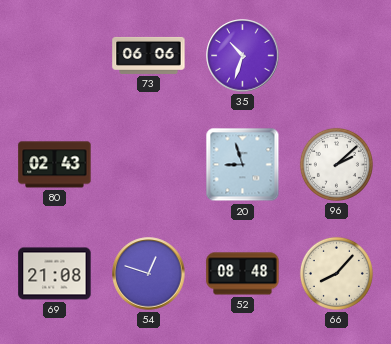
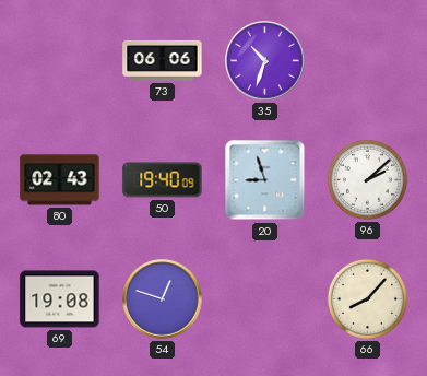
50: none -> 19:40
69: 21:08 -> 19:08
52: 08:48 -> none
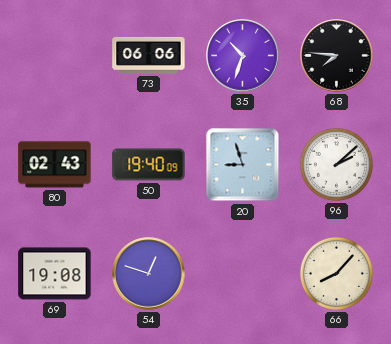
68: none -> 7:46
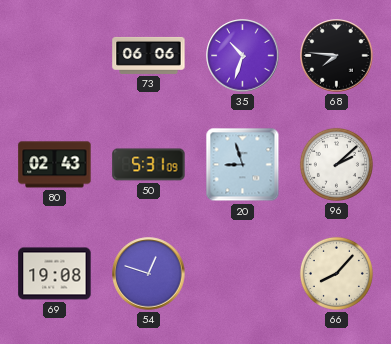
50: 19:40 -> 5:31
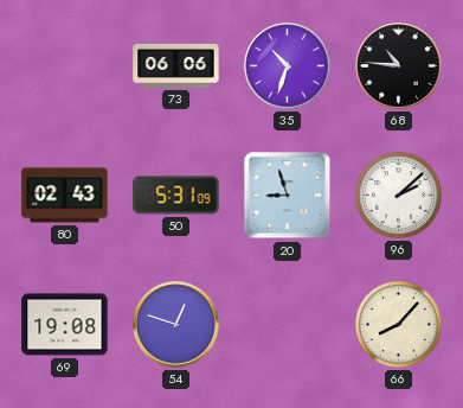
68: 7:46 -> 10:46
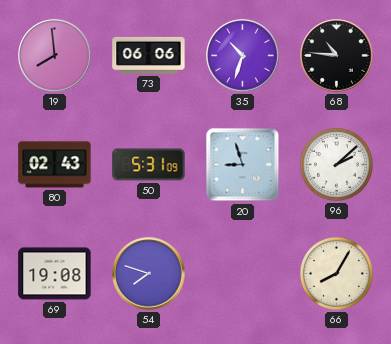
19: none -> 7:59
54: 12:48 -> 7:48
66: 8:07 -> 8:05
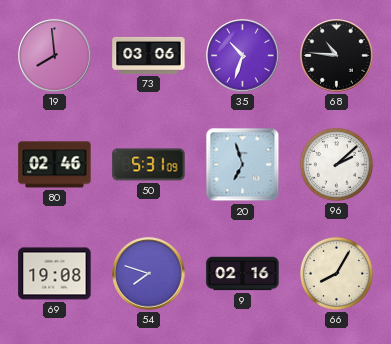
73: 06:06 -> 03:06
80: 02:43 -> 02:46
20: 8:57 -> 6:57
9: none -> 02:16
